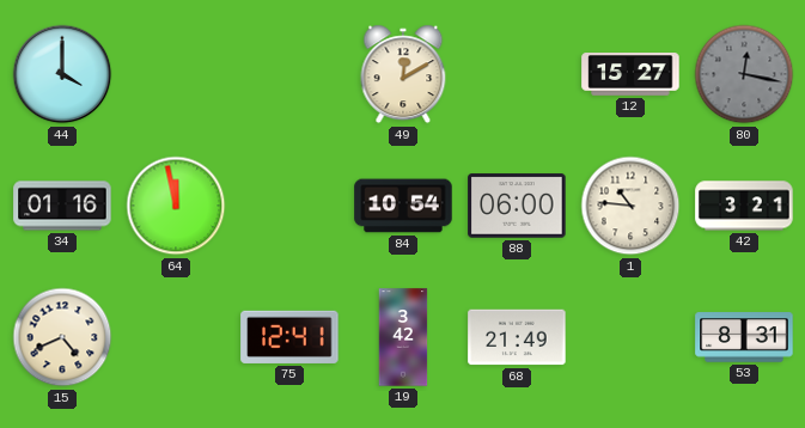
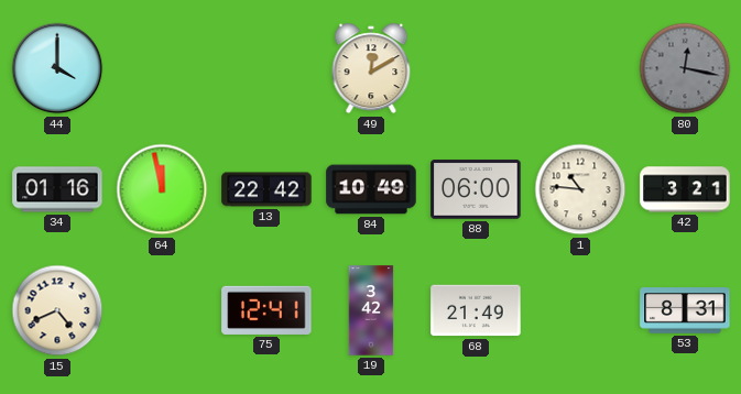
12: 15:27 -> none
13: none -> 22:42
84: 10:54 -> 10:49
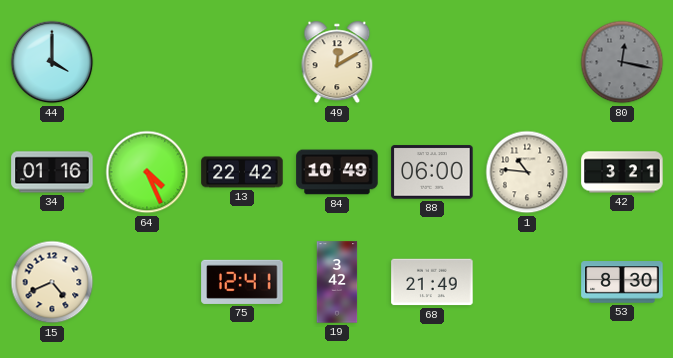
64: 11:58 -> 4:26
53: 8:31 -> 8:30
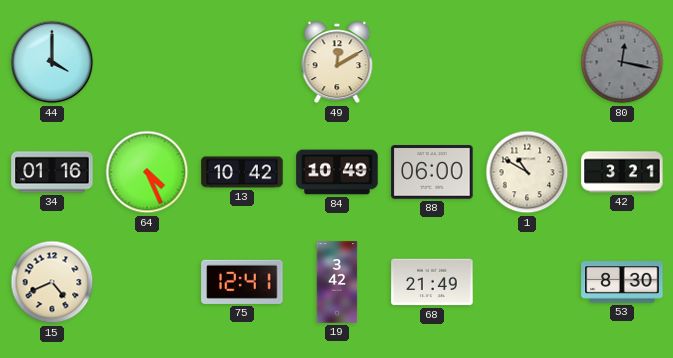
13: 22:42 -> 10:42
1: 10:46 -> 10:50
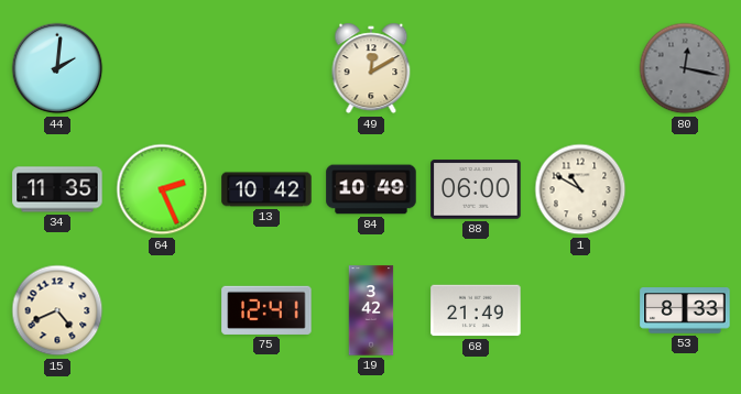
44: 4:00 -> 2:01
34: 01:16 -> 11:35
64: 4:26 -> 2:26
42: 3:21 -> none
53: 8:30 -> 8:33
